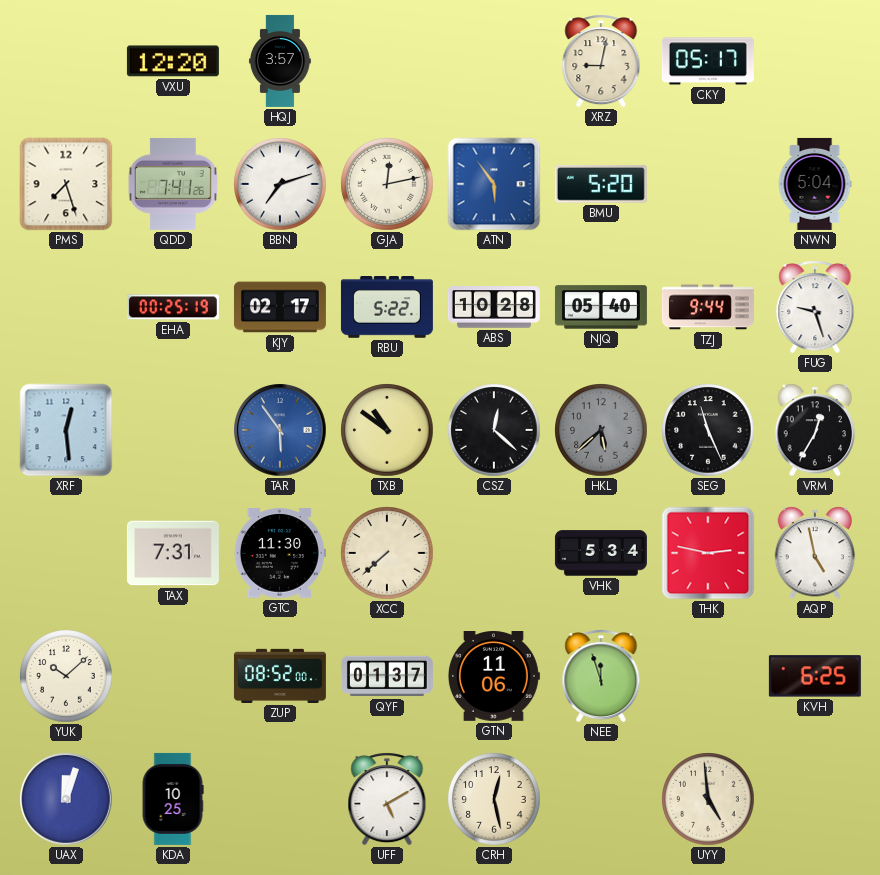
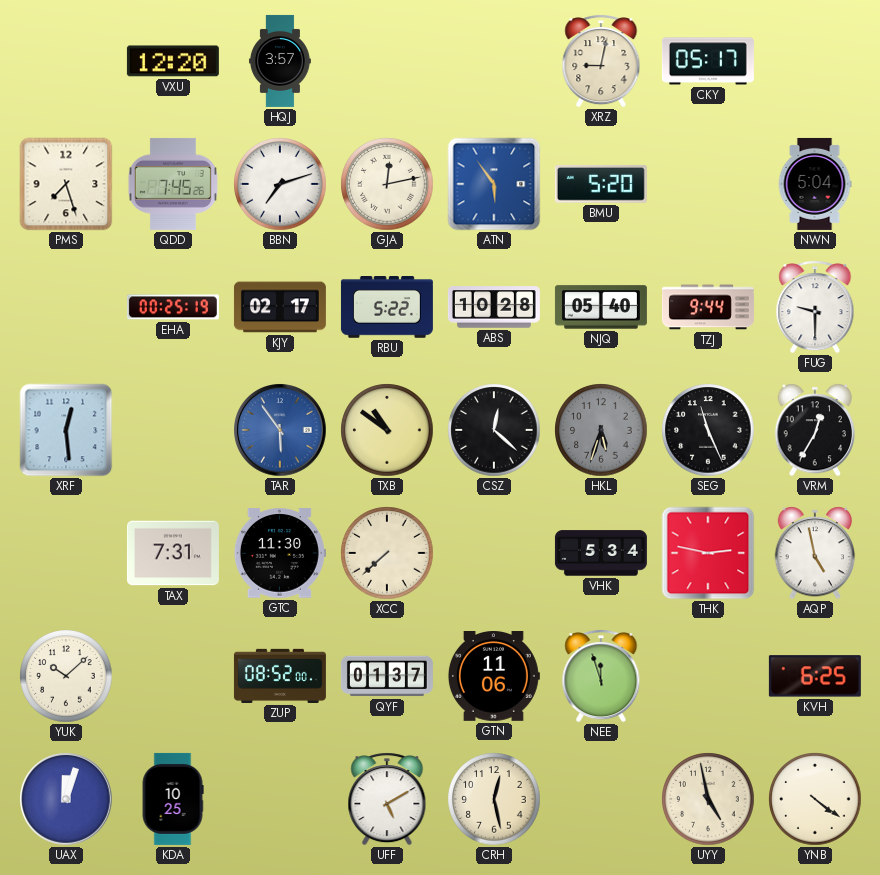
QDD: 7:41 -> 7:45
FUG: 9:27 -> 9:30
HKL: 5:38 -> 5:33
UYY: 4:59 -> 4:58
YNB: none -> 4:21
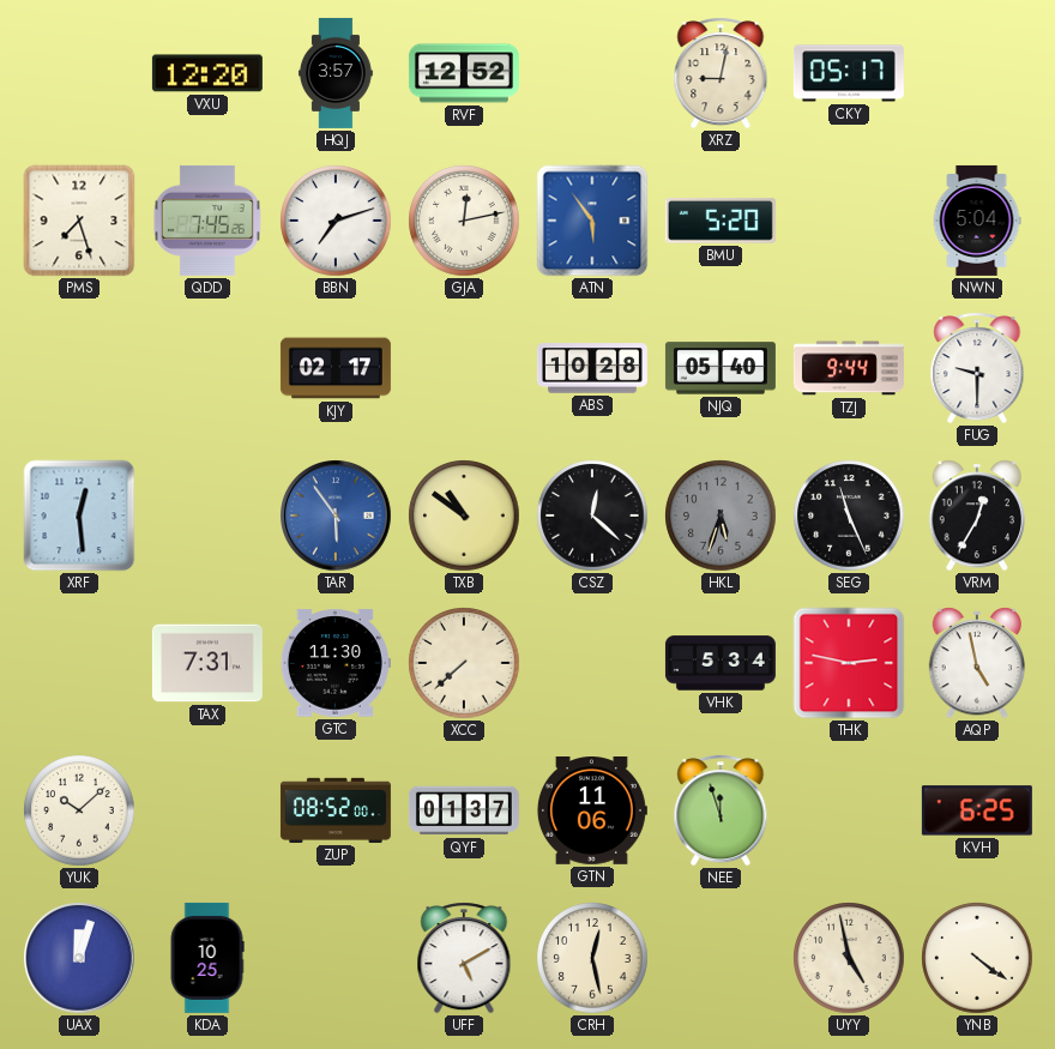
RVF: none -> 12:52
EHA: 00:25 -> none
RBU: 5:22 -> none
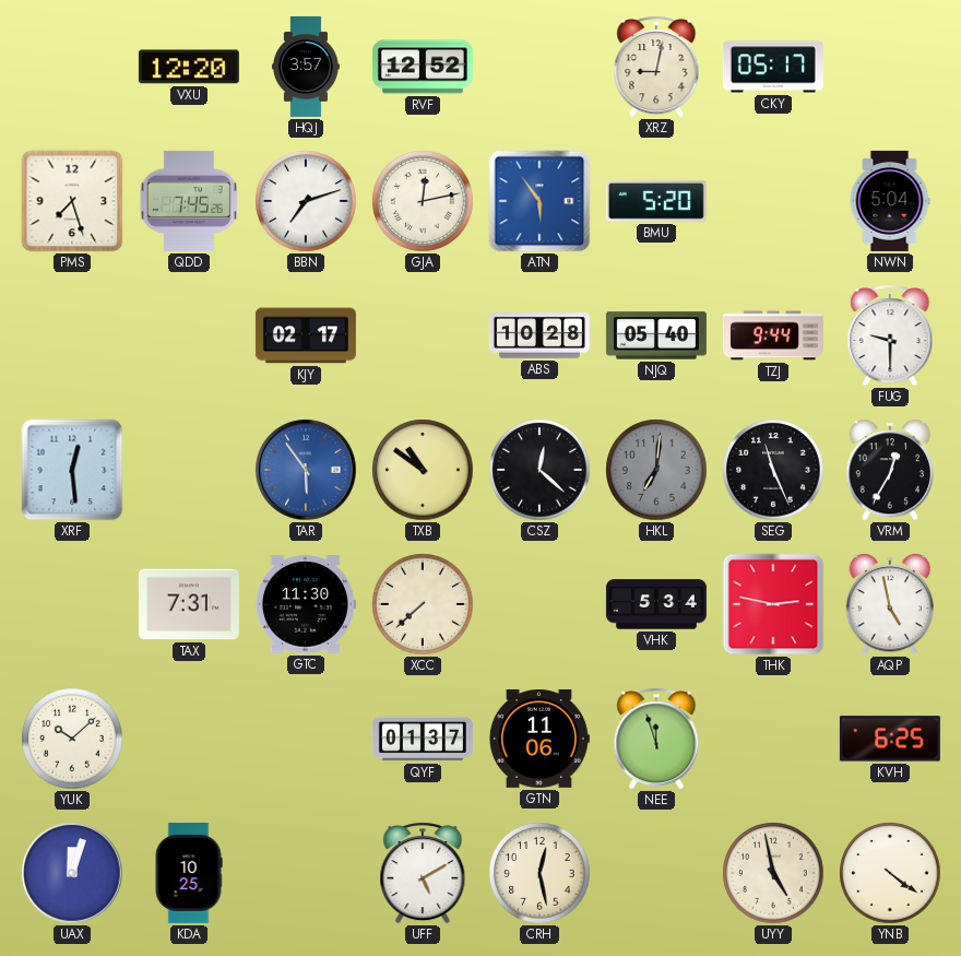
HKL: 5:33 -> 7:01
ZUP: 08:52 -> none
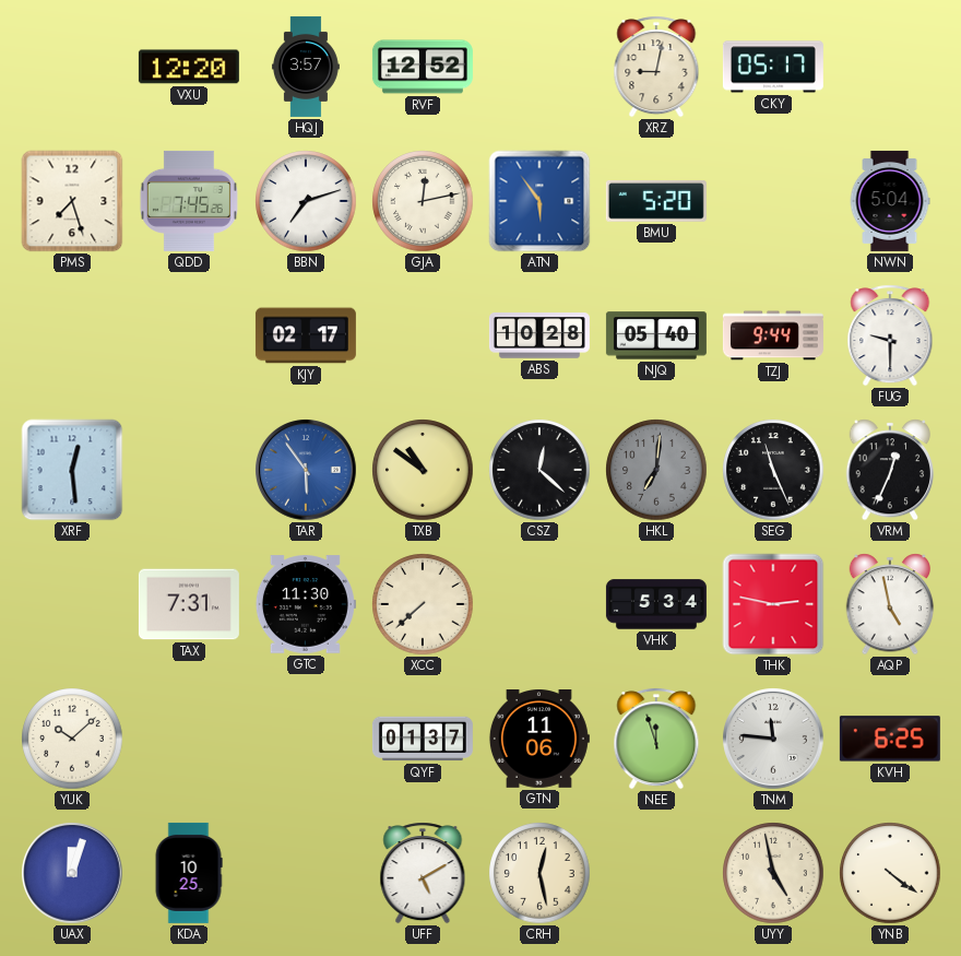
VRM: 12:35 -> 12:34
TNM: none -> 11:46
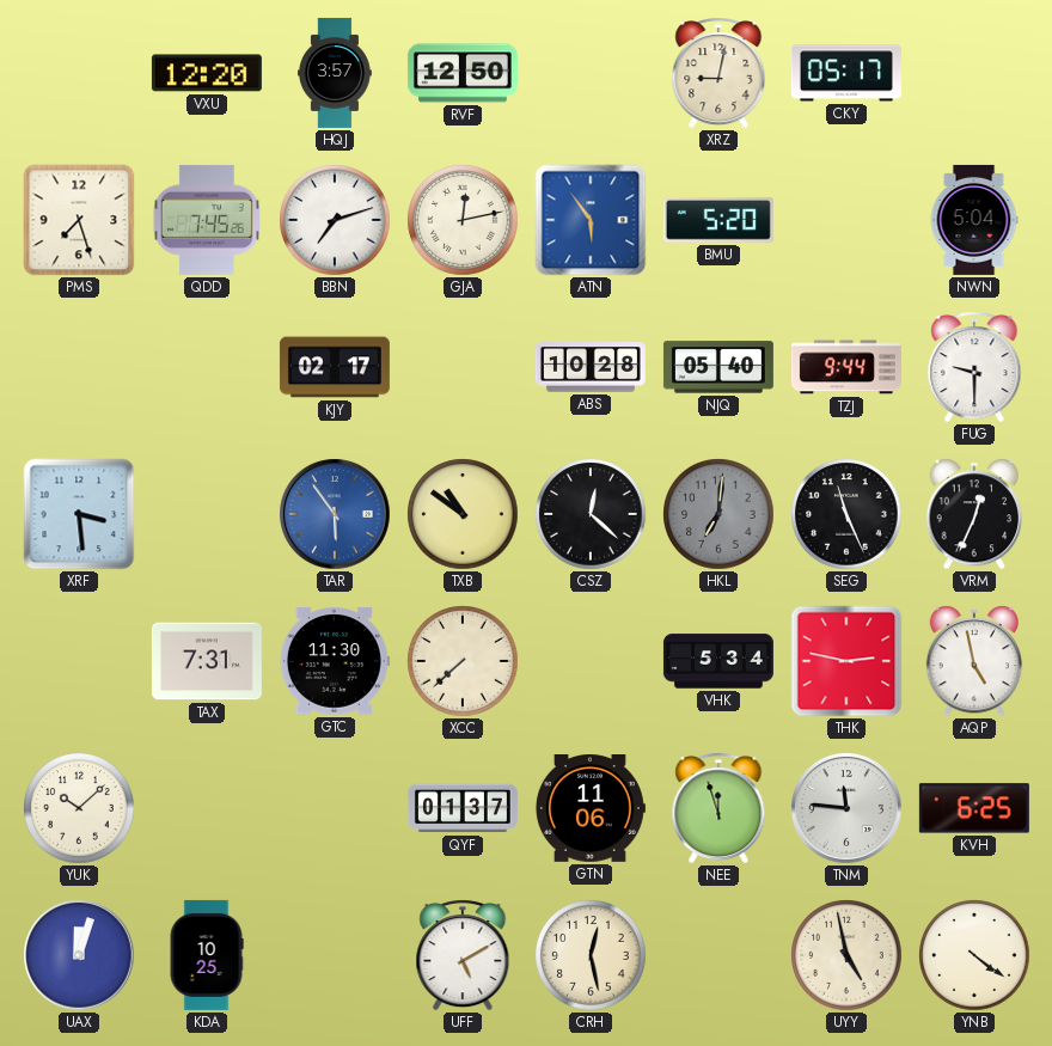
RVF: 12:52 -> 12:50
XRF: 12:29 -> 3:29
